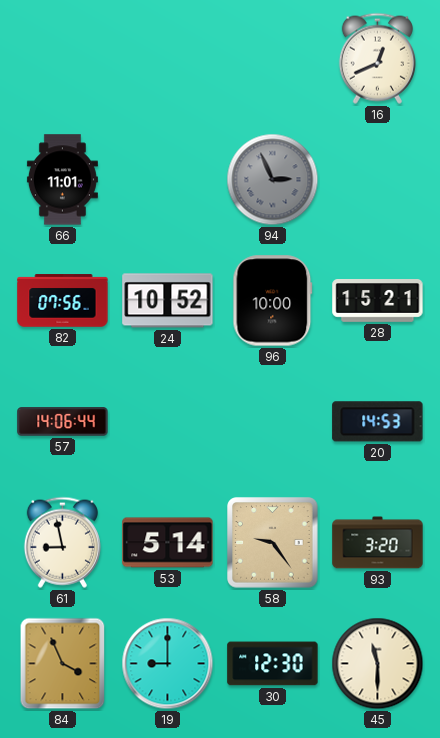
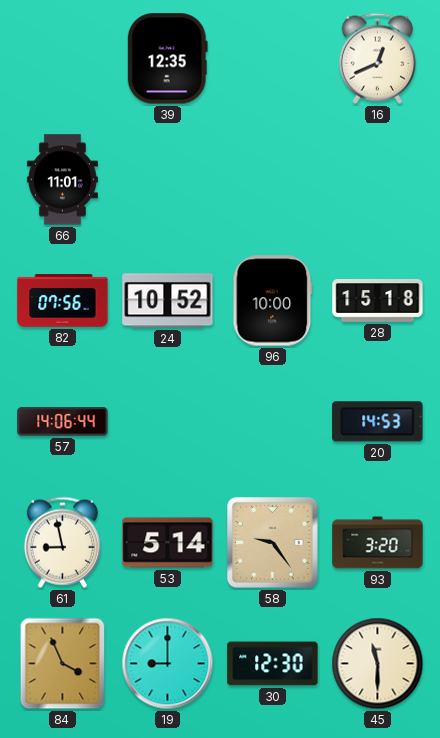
39: none -> 12:35
94: 2:56 -> none
28: 15:21 -> 15:18
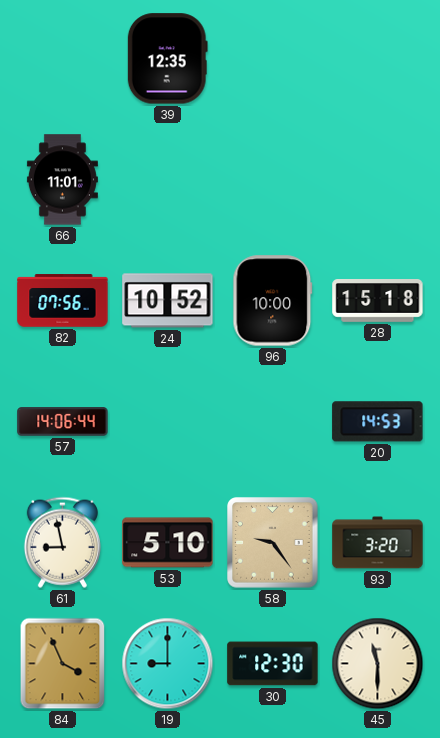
16: 12:41 -> none
53: 5:14 -> 5:10
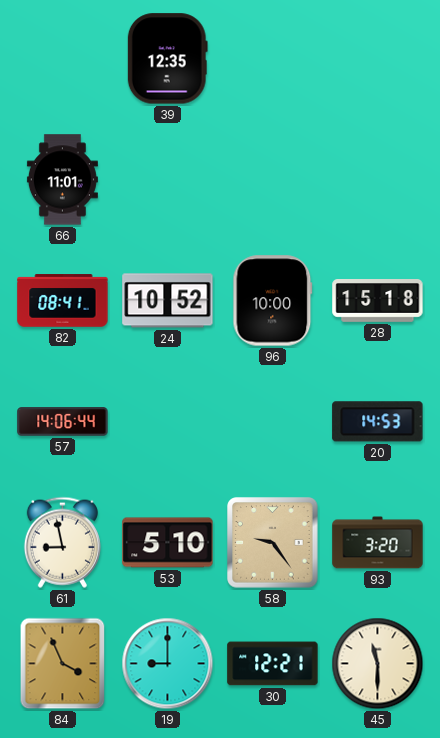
82: 07:56 -> 08:41
30: 12:30 -> 12:21
